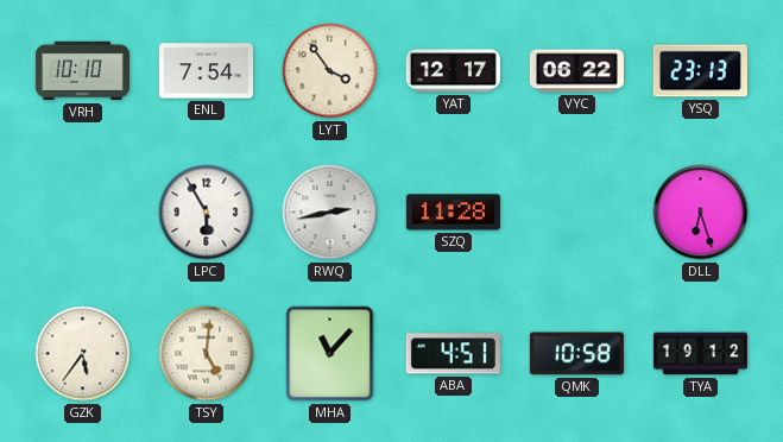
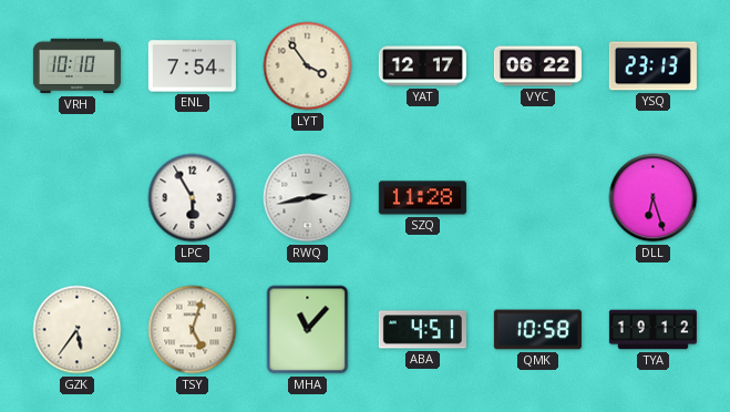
TSY: 5:01 -> 5:03
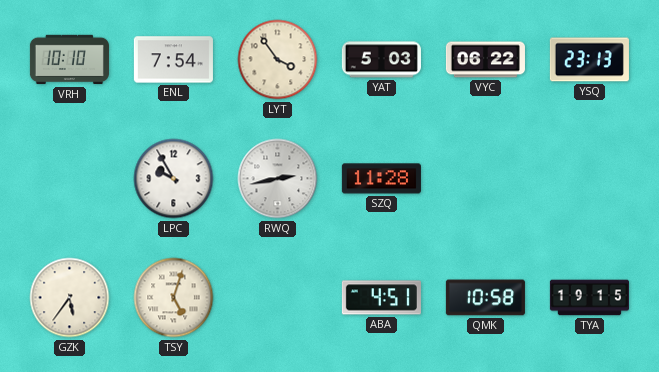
YAT: 12:17 -> 5:03
LPC: 5:55 -> 9:55
DLL: 6:27 -> none
MHA: 11:07 -> none
TYA: 19:12 -> 19:15
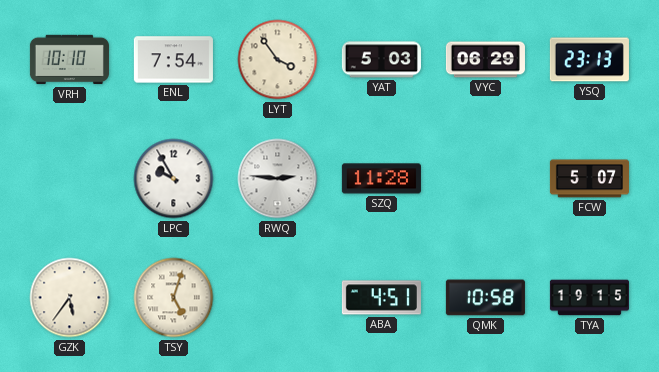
VYC: 06:22 -> 06:29
RWQ: 2:43 -> 2:46
FCW: none -> 5:07
